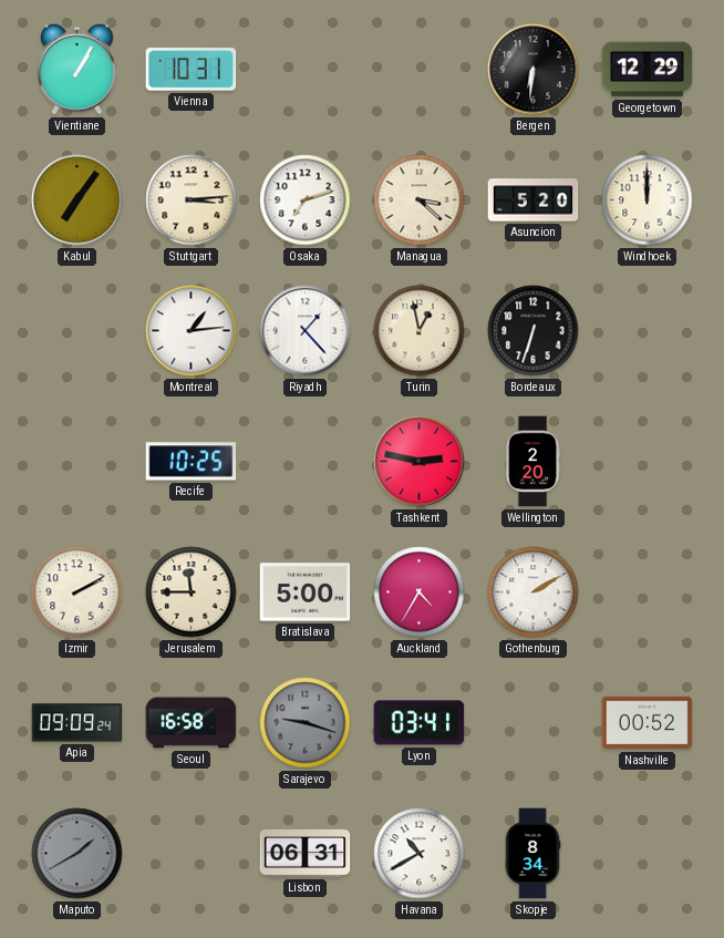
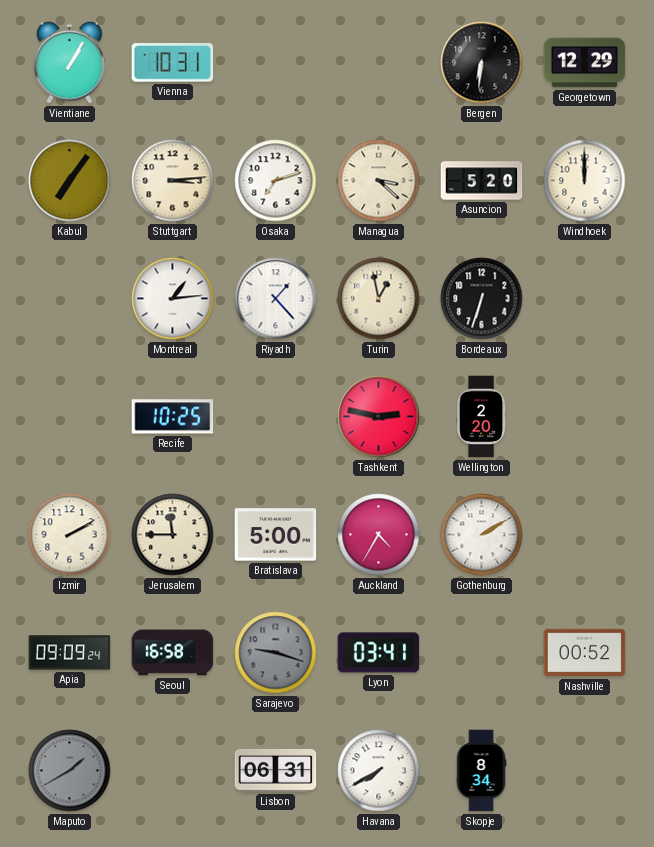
Havana: 10:40 -> 7:40
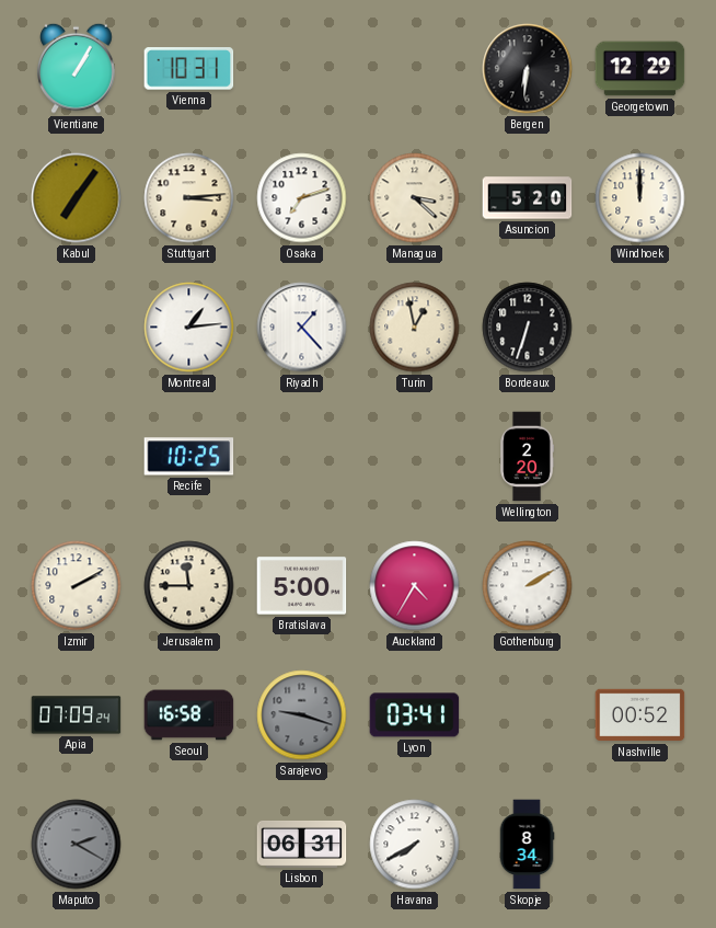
Tashkent: 2:47 -> none
Apia: 09:09 -> 07:09
Maputo: 1:40 -> 2:20
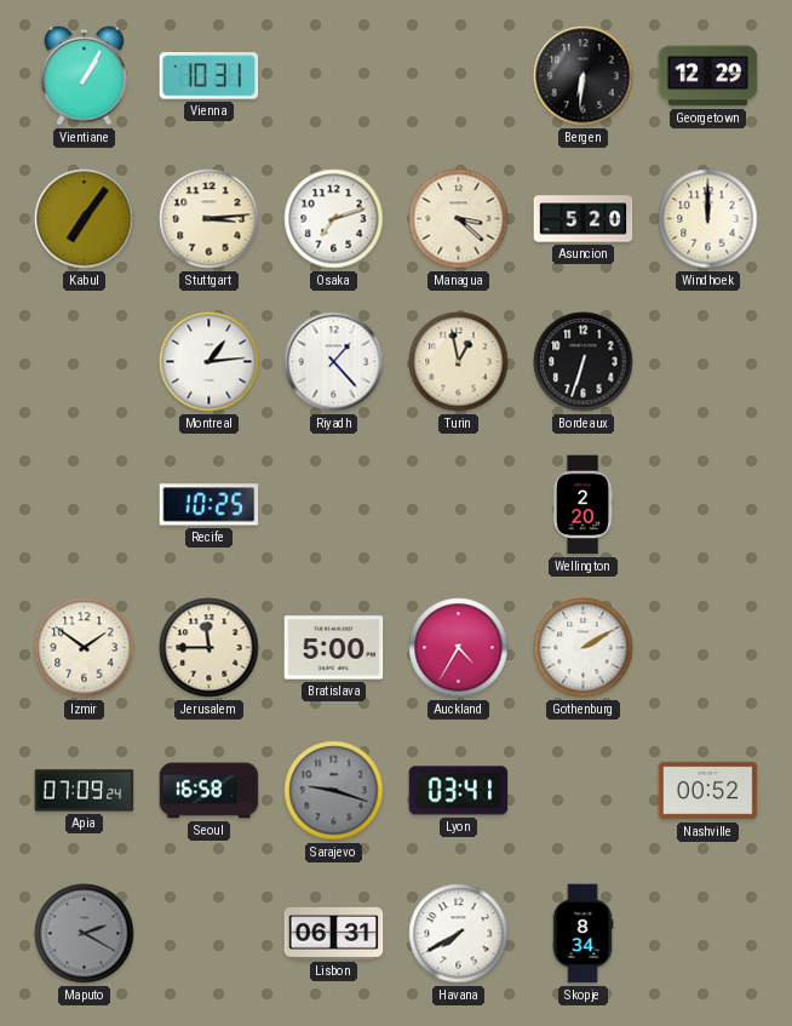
Izmir: 2:10 -> 1:51
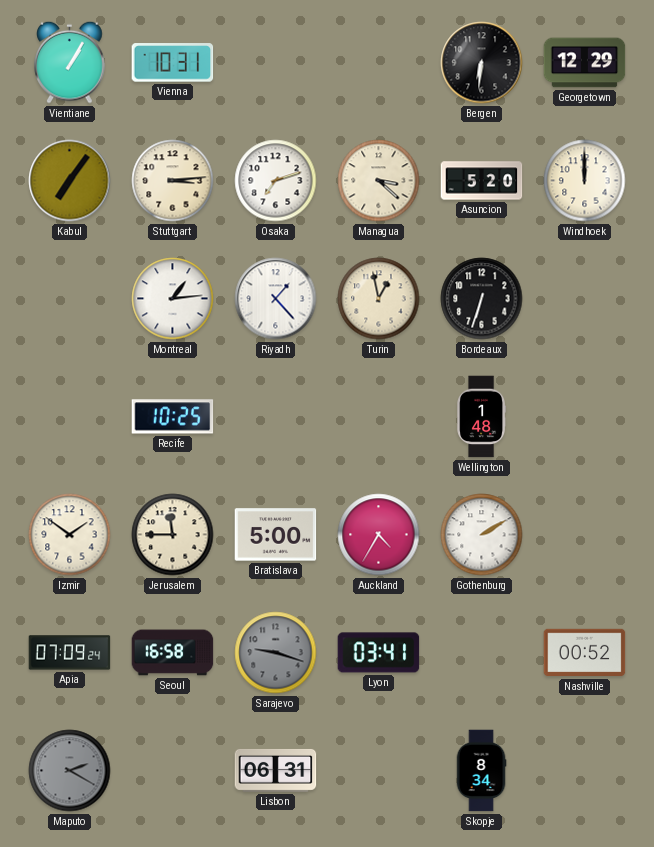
Wellington: 2:20 -> 1:48
Havana: 7:40 -> none
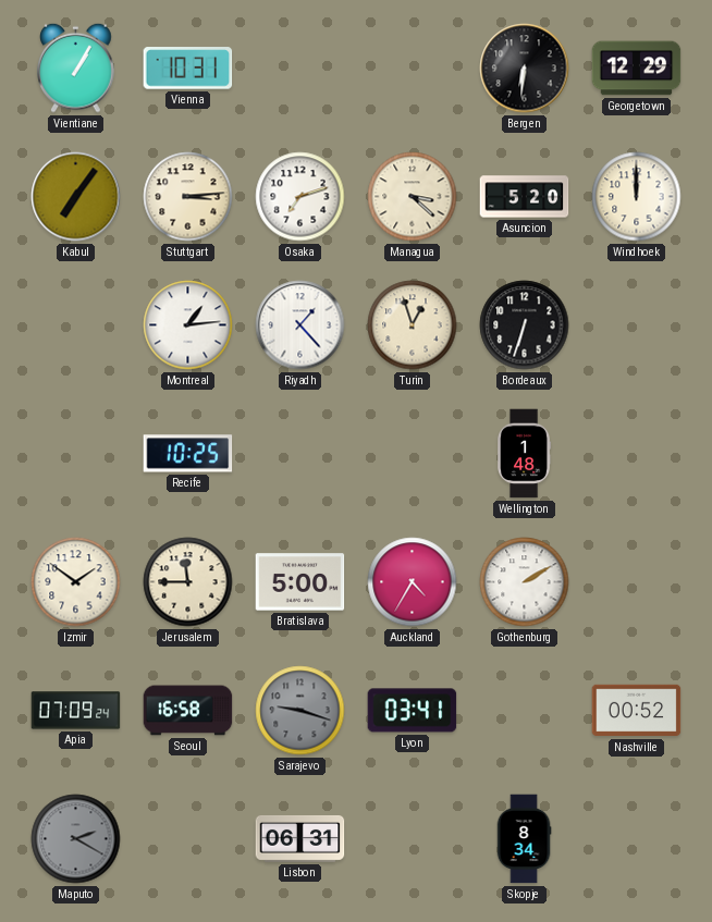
Turin: 12:58 -> 12:57
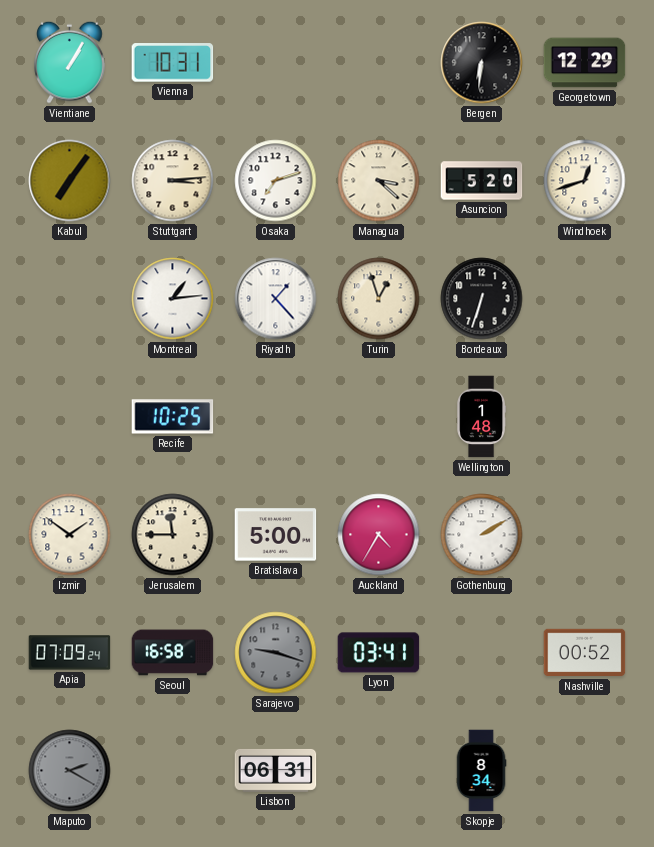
Windhoek: 12:00 -> 12:42
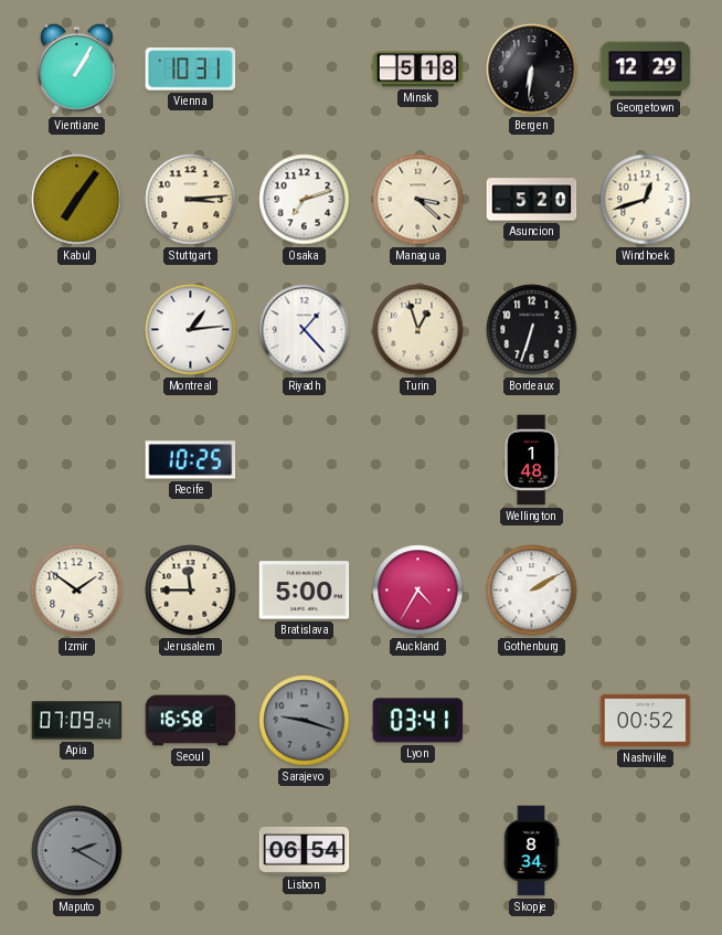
Minsk: none -> 5:18
Lisbon: 06:31 -> 06:54
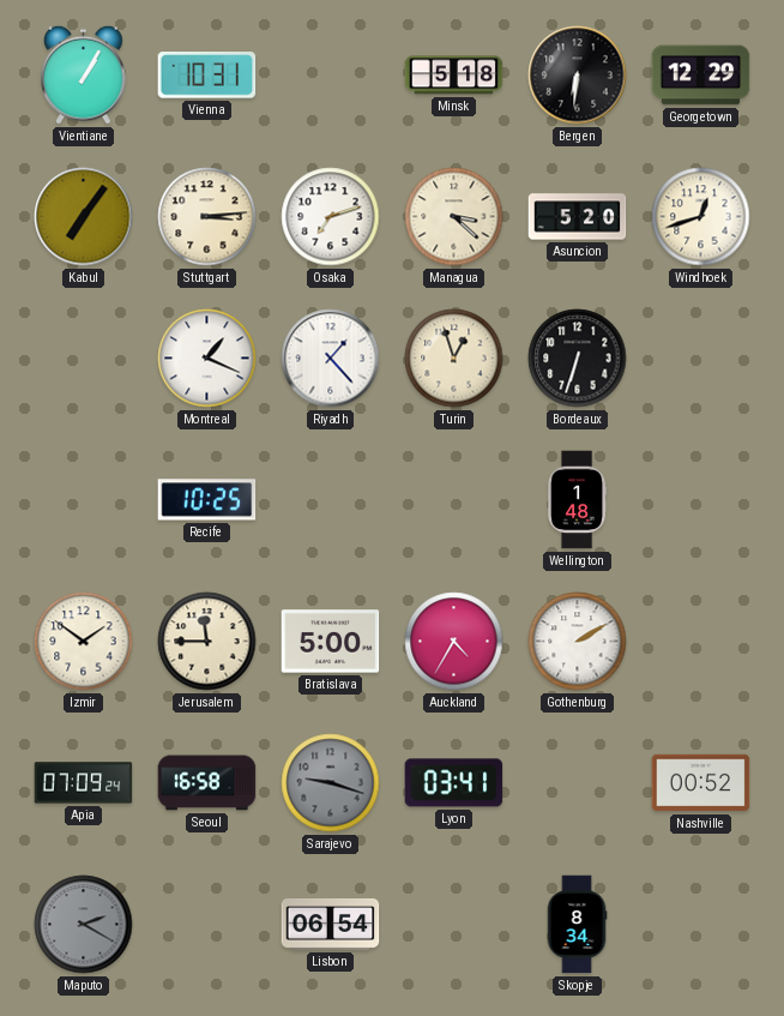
Montreal: 1:14 -> 1:19
